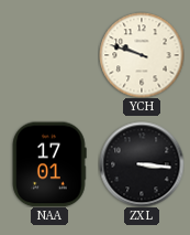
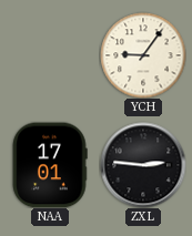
YCH: 9:48 -> 9:06
ZXL: 3:16 -> 2:46
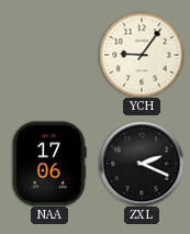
NAA: 17:01 -> 17:06
ZXL: 2:46 -> 2:19
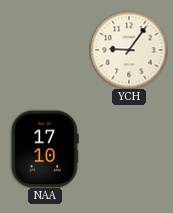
NAA: 17:06 -> 17:10
ZXL: 2:19 -> none
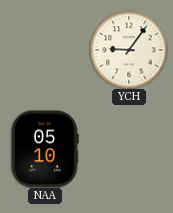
NAA: 17:10 -> 05:10
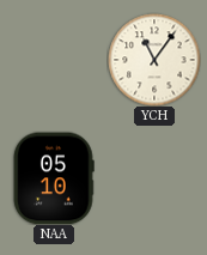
YCH: 9:06 -> 11:06
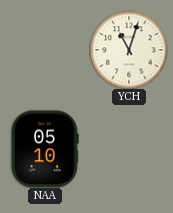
YCH: 11:06 -> 11:03
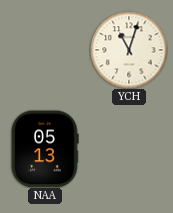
NAA: 05:10 -> 05:13
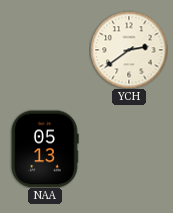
YCH: 11:03 -> 2:39
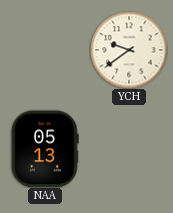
YCH: 2:39 -> 9:39
